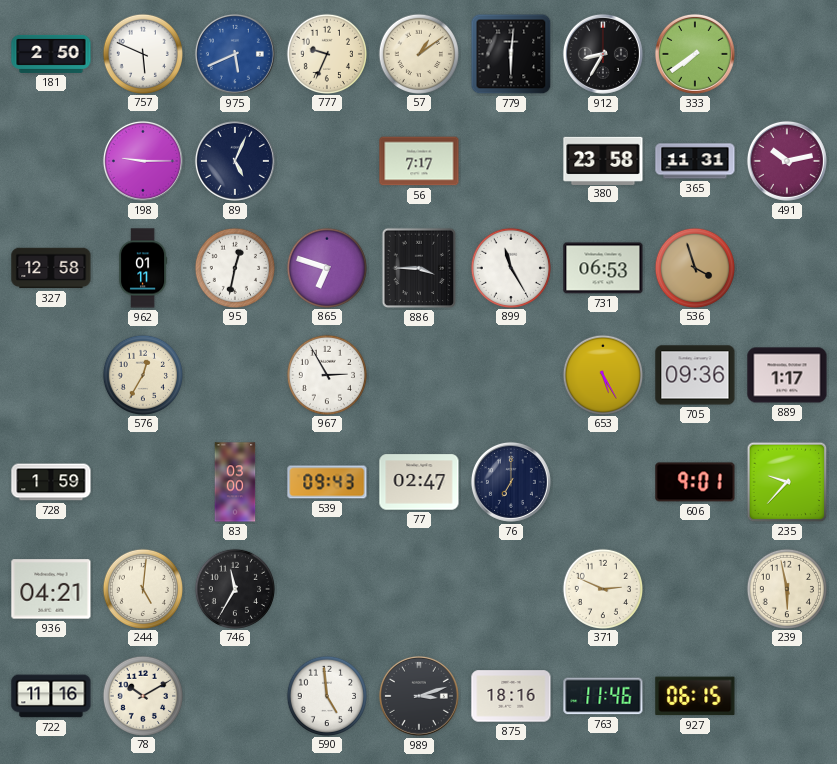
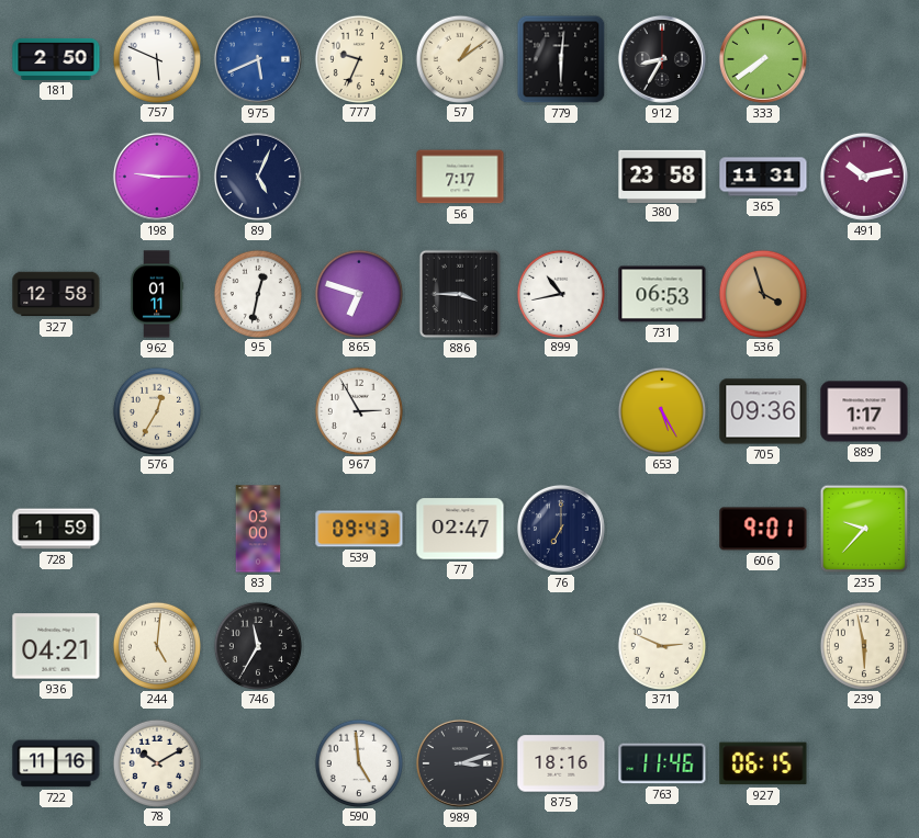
899: 11:25 -> 10:43
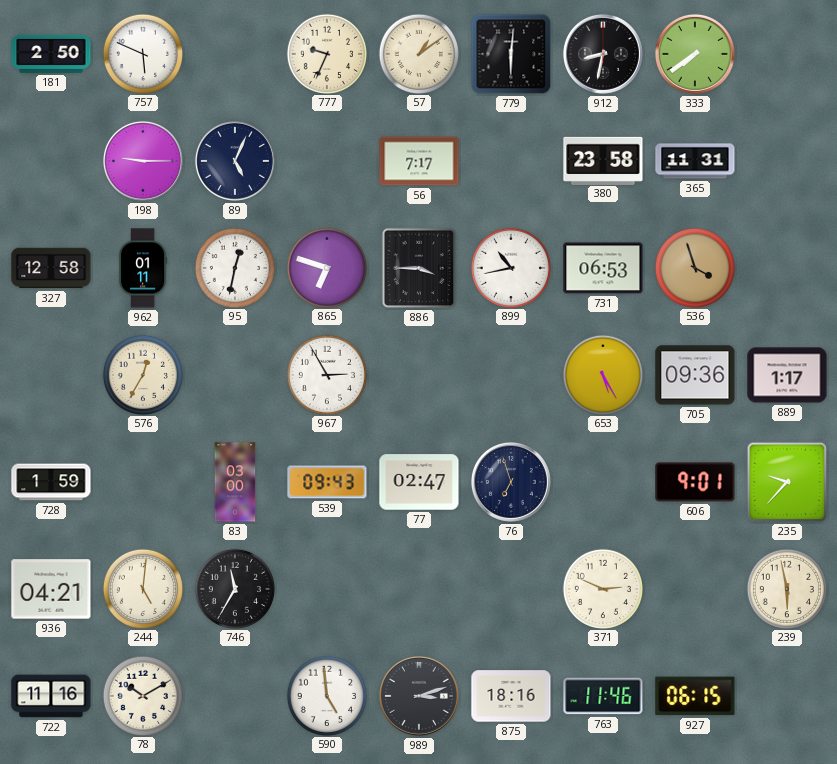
975: 5:41 -> none
912: 8:35 -> 8:32
491: 10:13 -> none
76: 7:00 -> 6:57
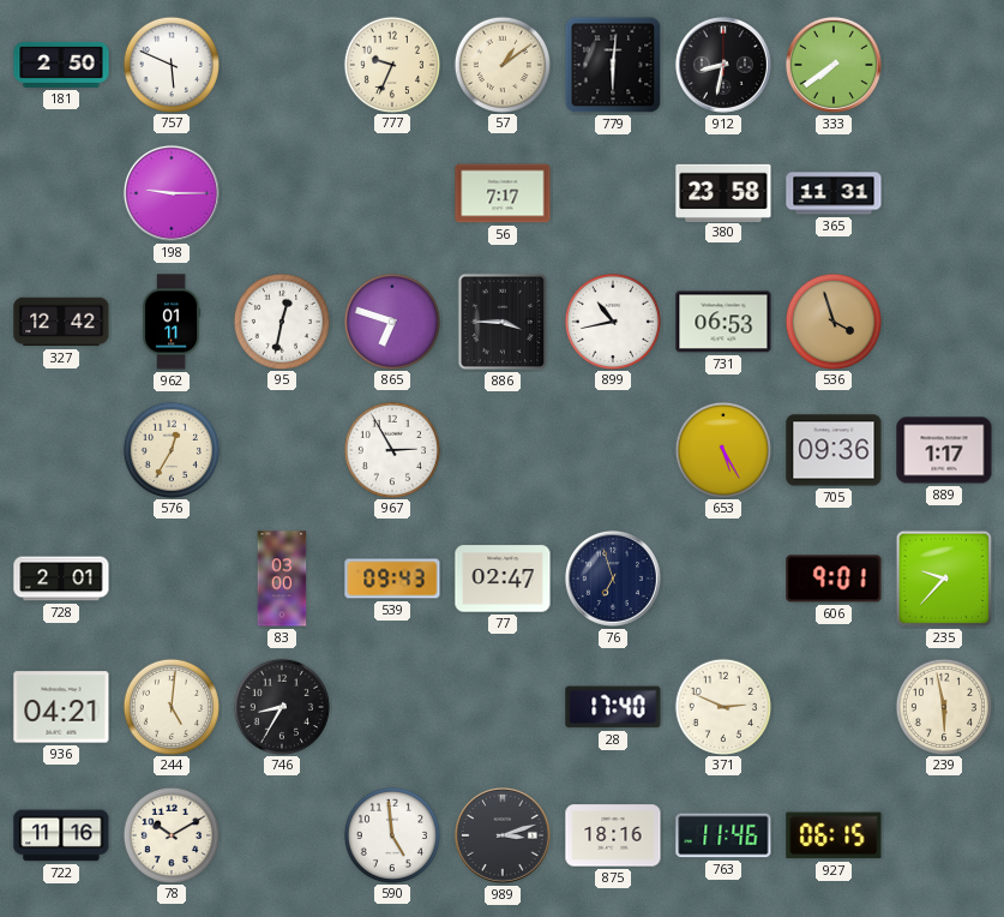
89: 5:04 -> none
327: 12:58 -> 12:42
728: 1:59 -> 2:01
746: 11:35 -> 8:35
28: none -> 17:40
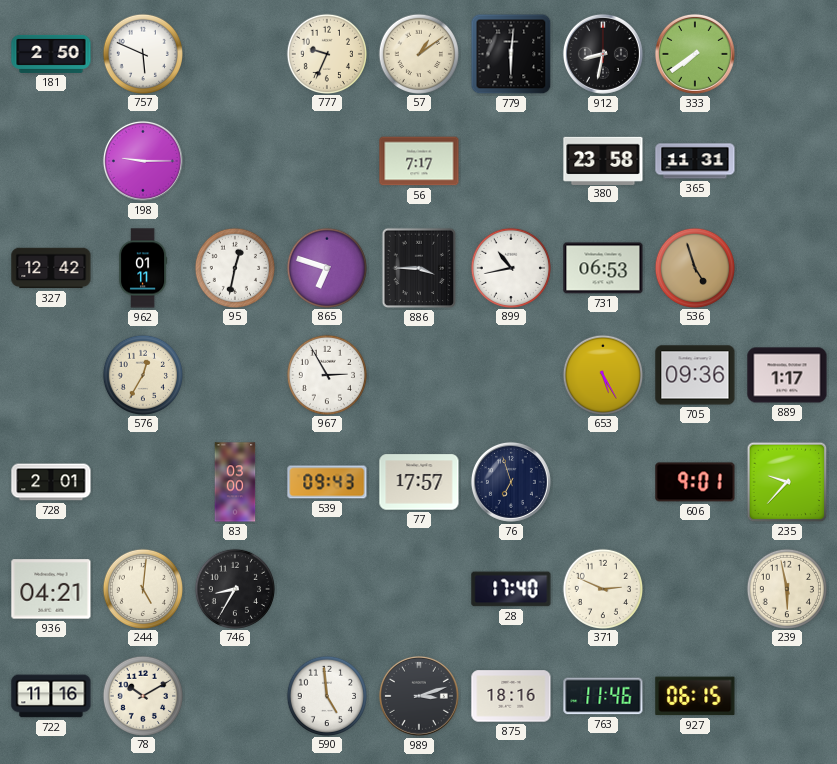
536: 3:57 -> 4:57
77: 02:47 -> 17:57
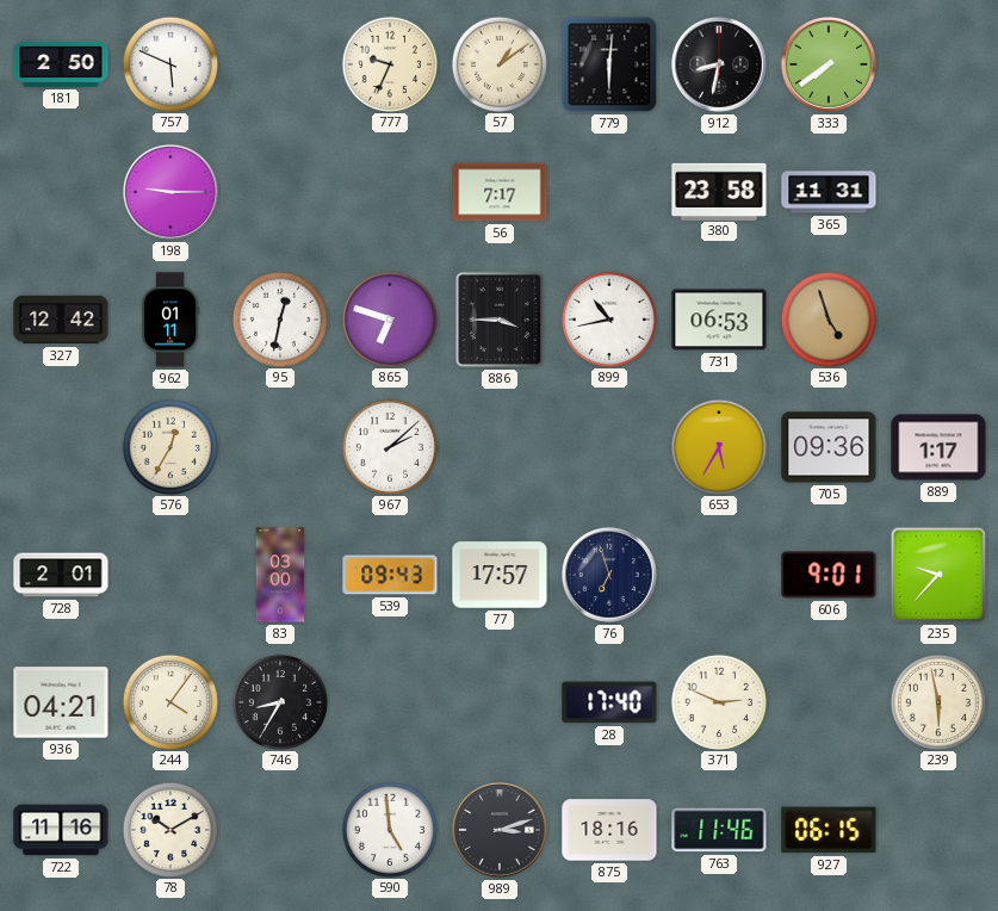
967: 2:55 -> 2:08
653: 5:25 -> 5:35
244: 5:01 -> 4:06
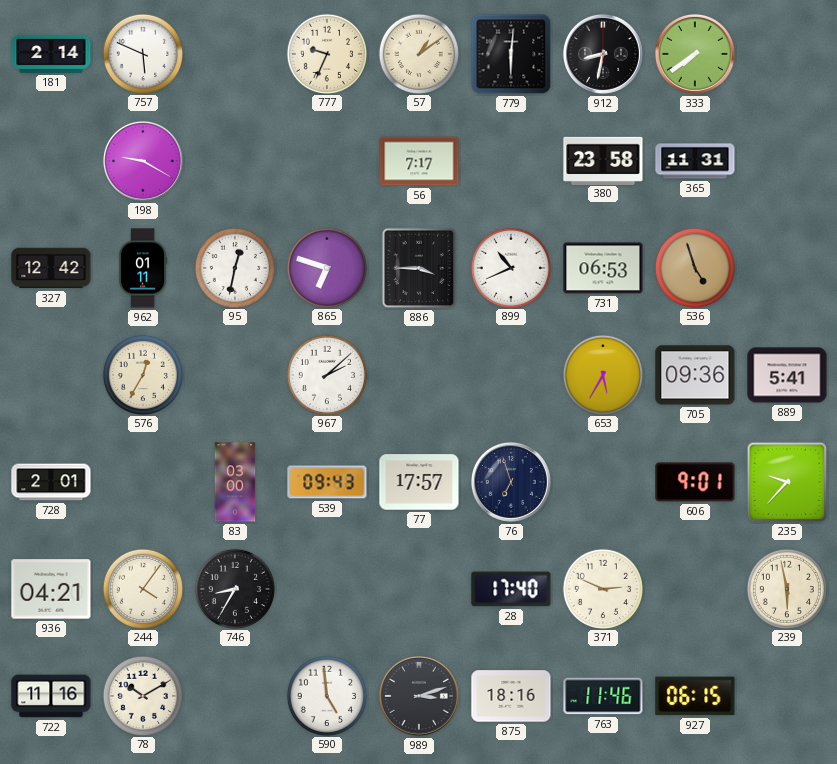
181: 2:50 -> 2:14
198: 9:15 -> 9:20
899: 10:43 -> 10:41
889: 1:17 -> 5:41
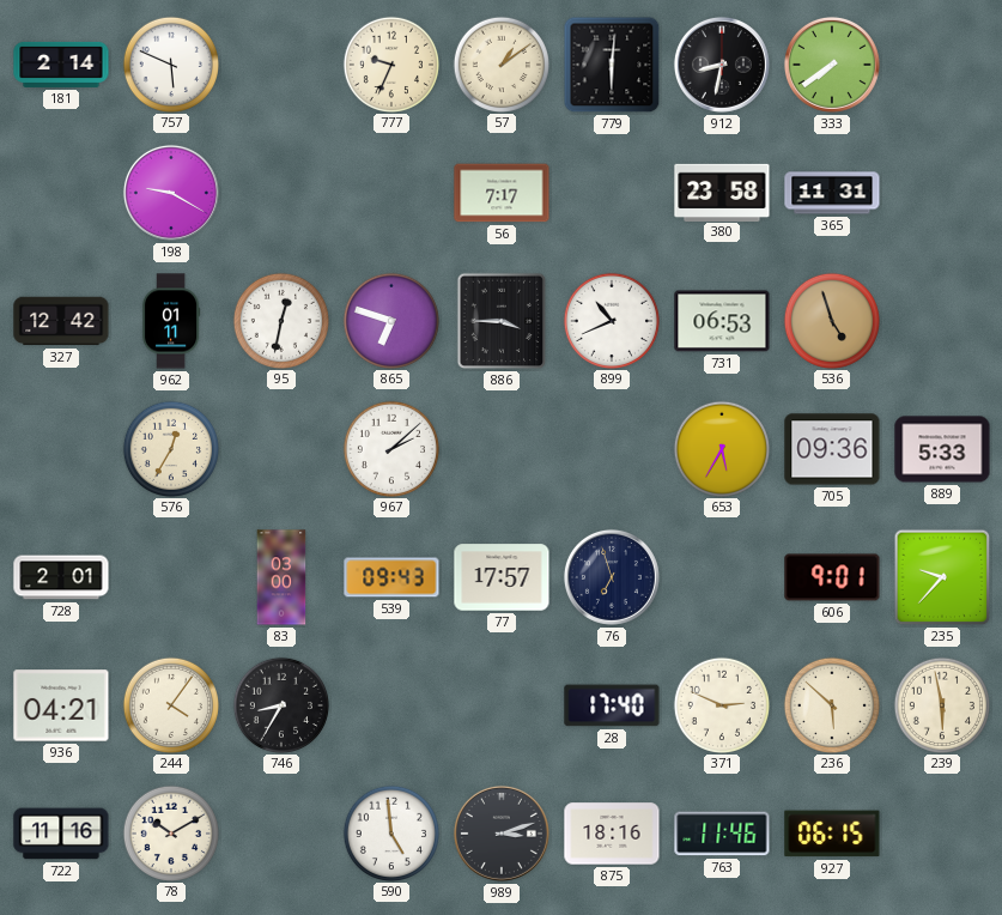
889: 5:41 -> 5:33
236: none -> 5:52
